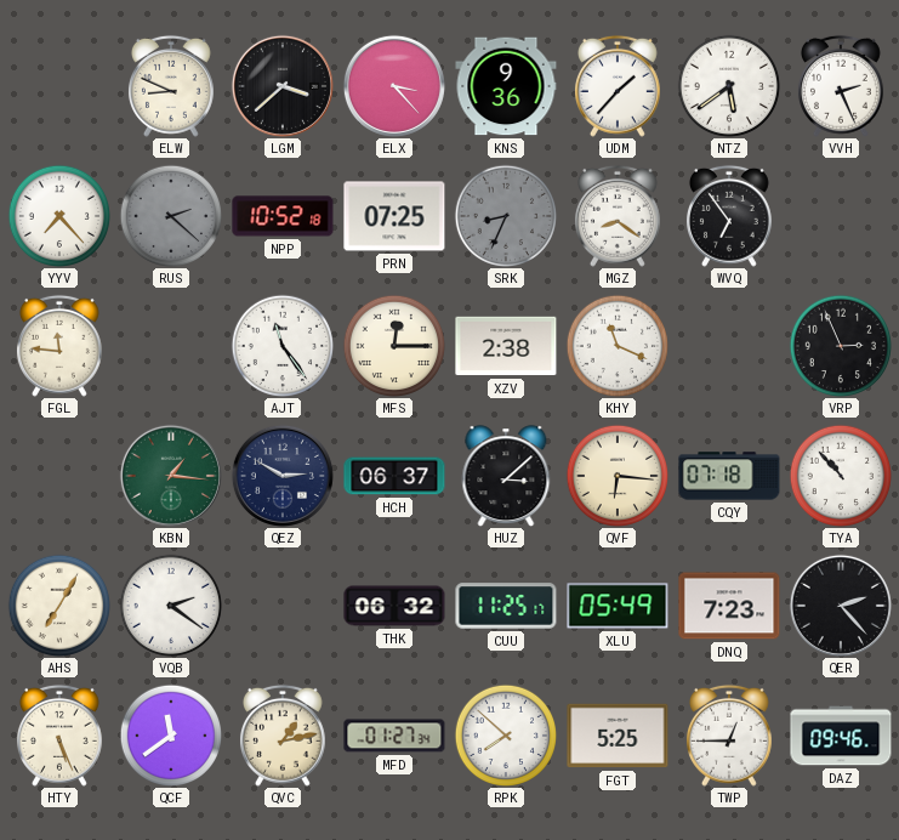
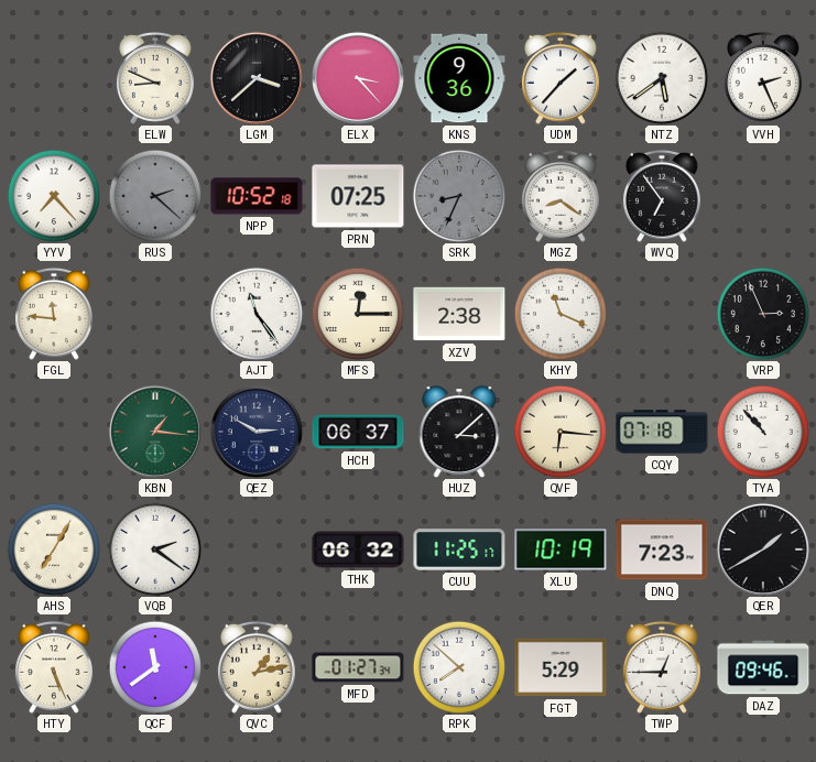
XLU: 05:49 -> 10:19
QER: 2:23 -> 1:40
FGT: 5:25 -> 5:29
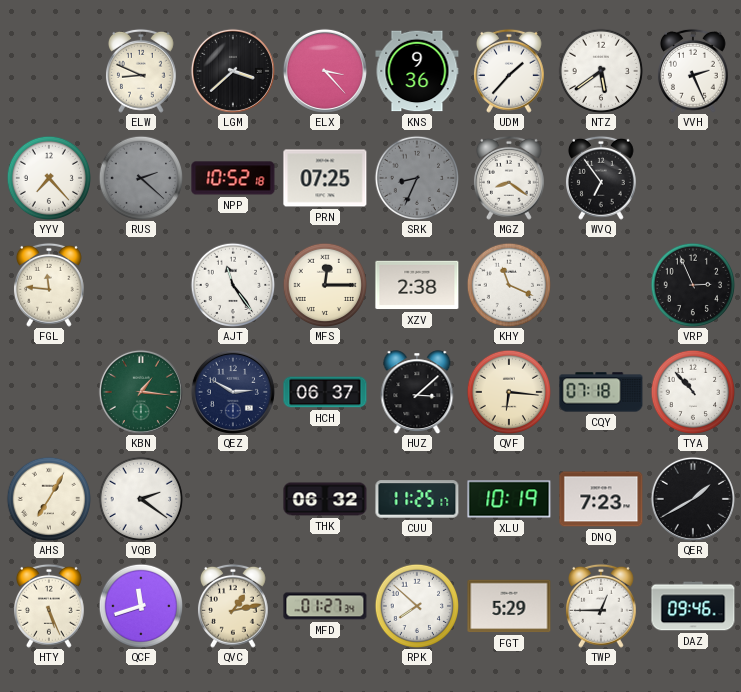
QCF: 11:39 -> 11:42
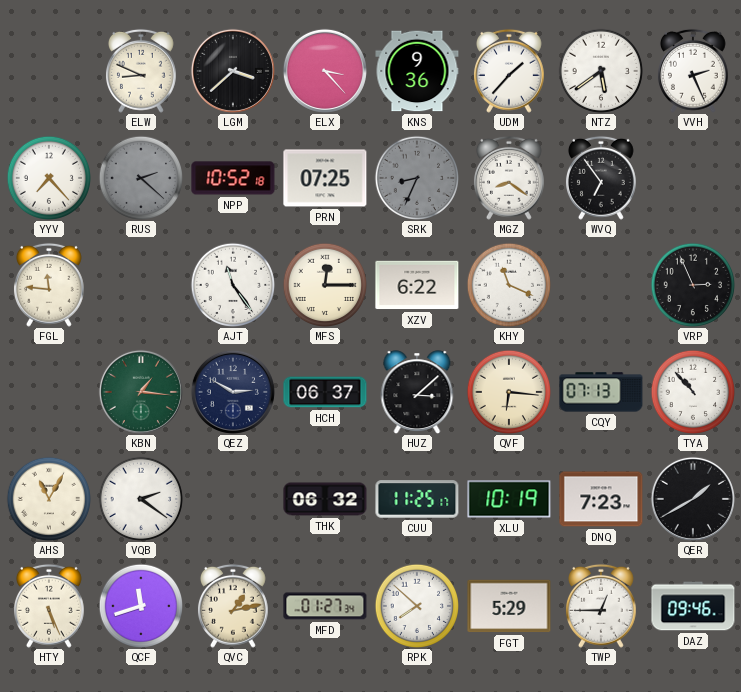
XZV: 2:38 -> 6:22
CQY: 07:18 -> 07:13
AHS: 7:05 -> 11:05
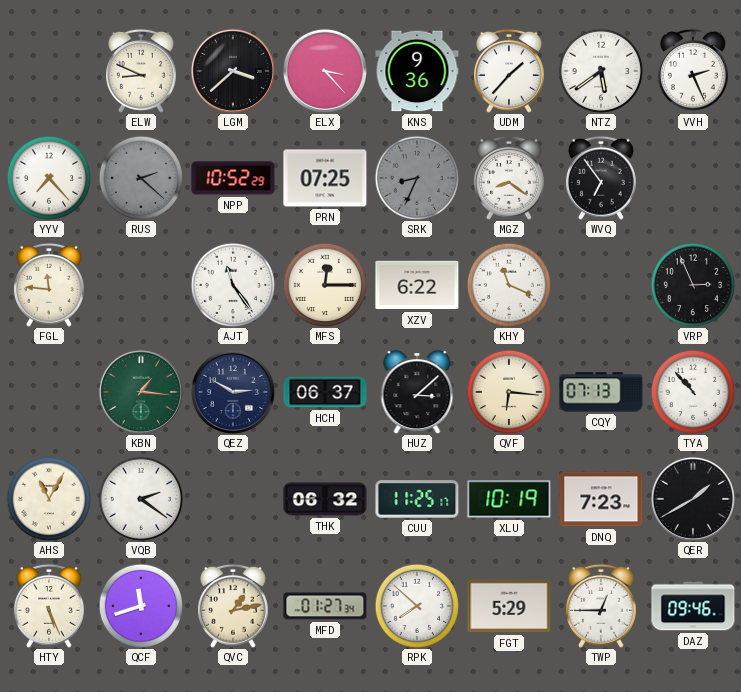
NPP: 10:52:18 -> 10:52:29
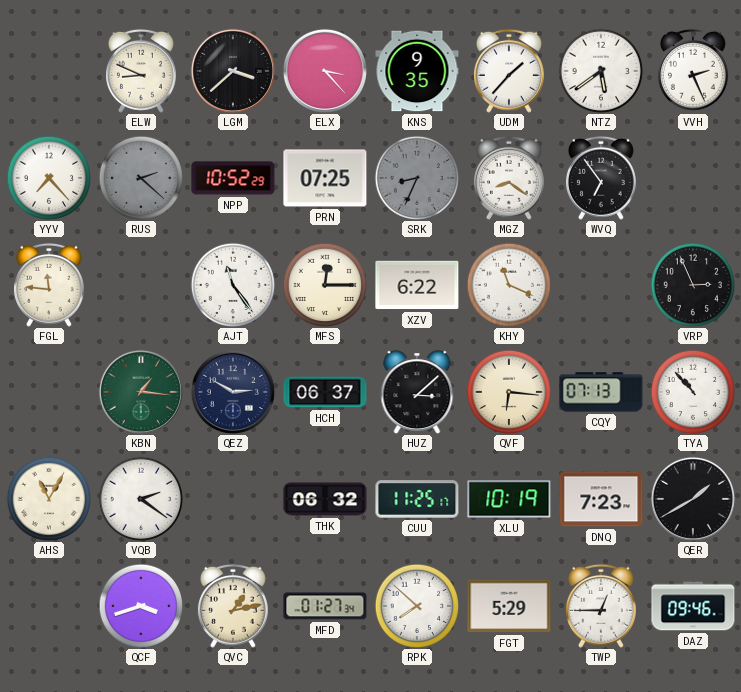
KNS: 9:36 -> 9:35
HTY: 5:26 -> none
QCF: 11:42 -> 3:42
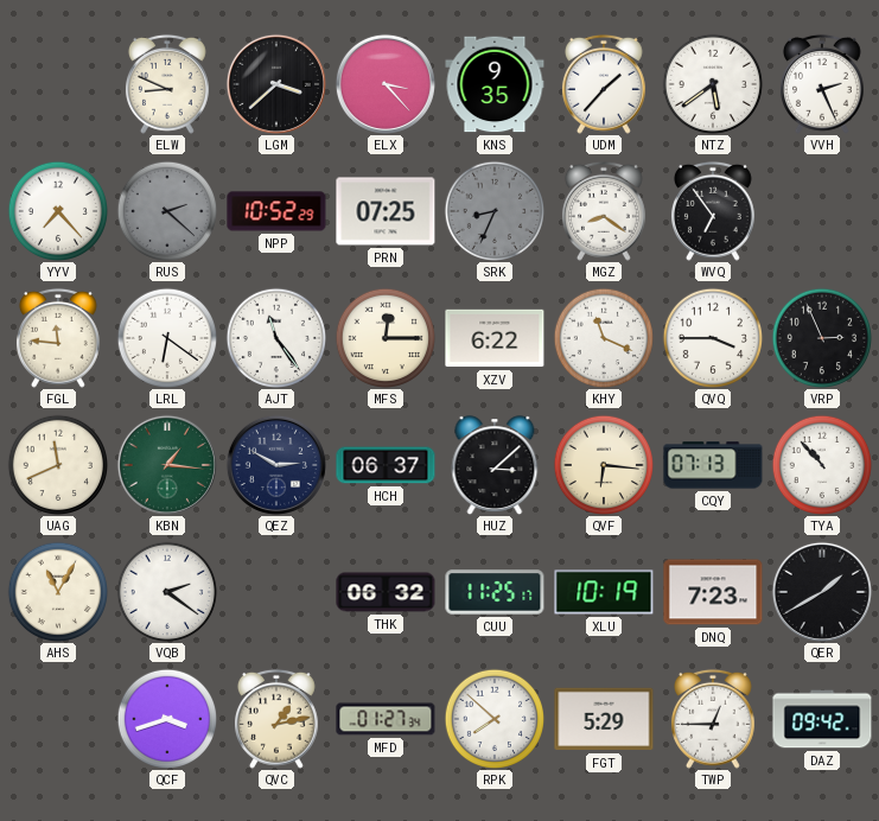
LRL: none -> 6:21
QVQ: none -> 3:45
UAG: none -> 11:41
DAZ: 09:46 -> 09:42
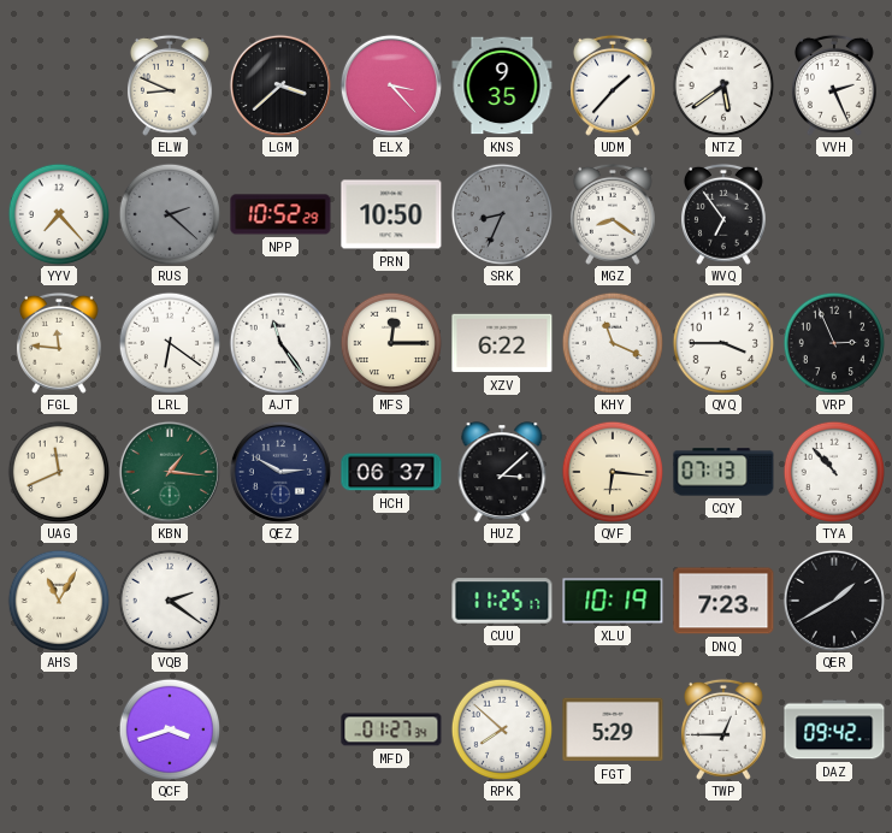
PRN: 07:25 -> 10:50
THK: 06:32 -> none
QVC: 1:13 -> none
